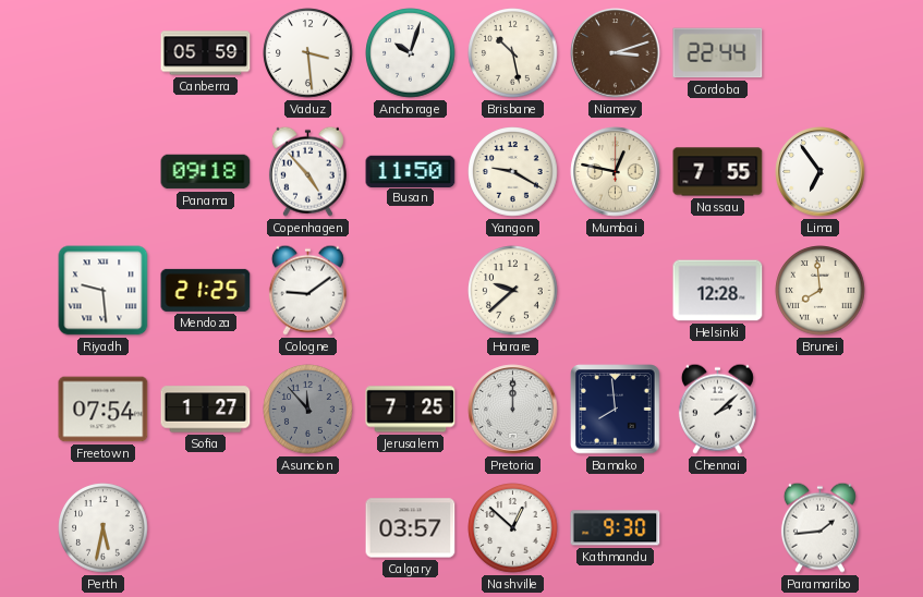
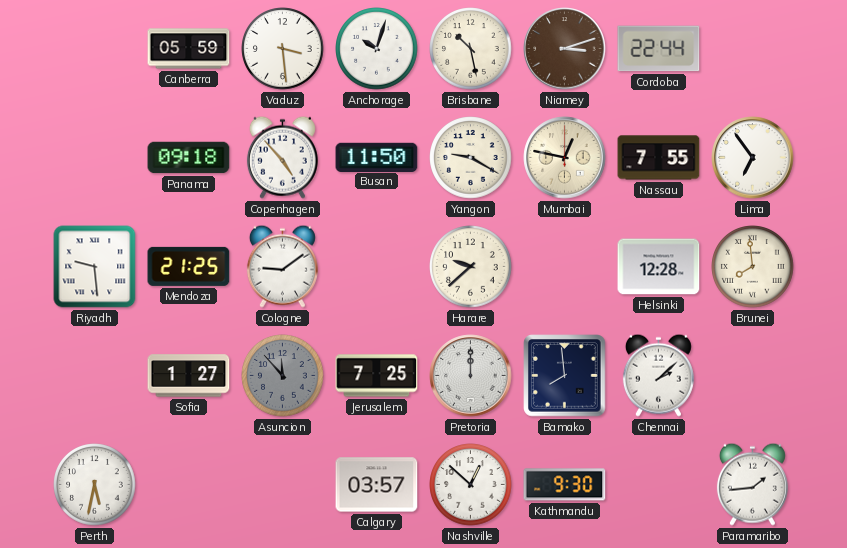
Freetown: 07:54 -> none
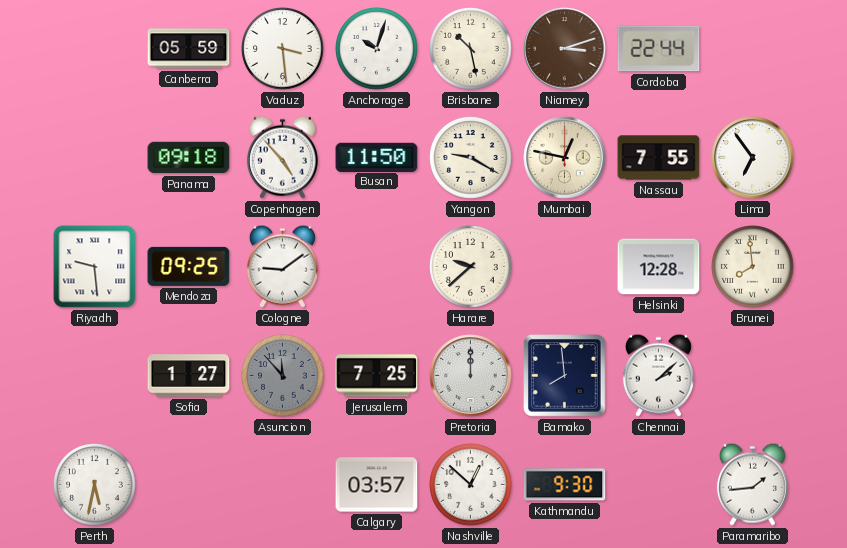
Mendoza: 21:25 -> 09:25
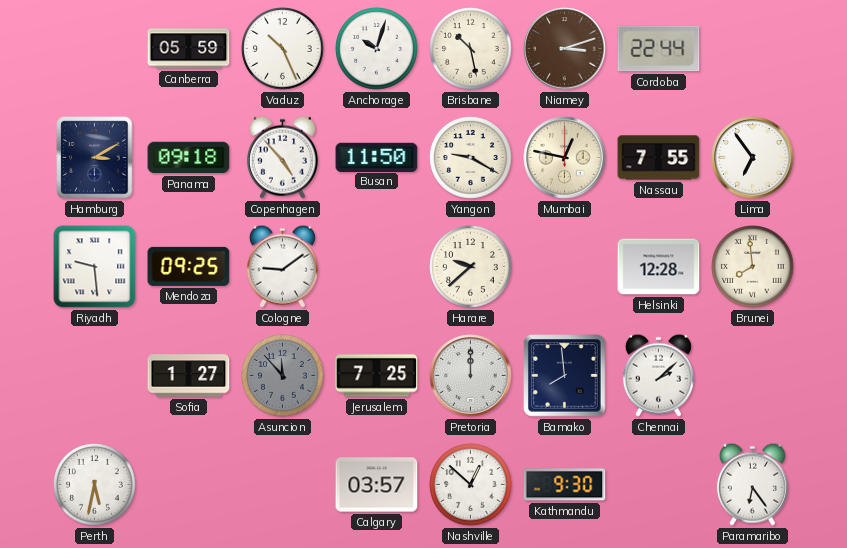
Vaduz: 3:29 -> 10:26
Hamburg: none -> 3:10
Paramaribo: 1:44 -> 6:24
